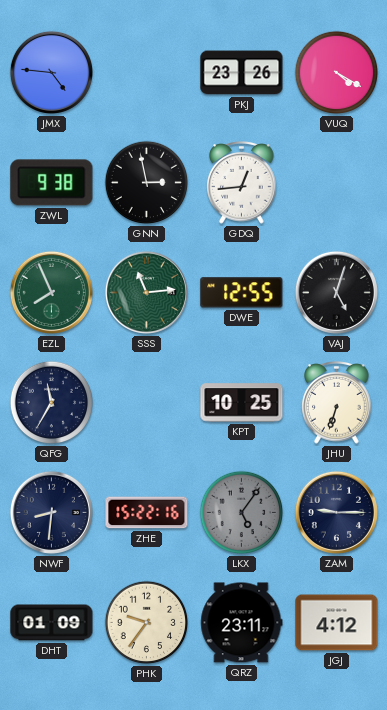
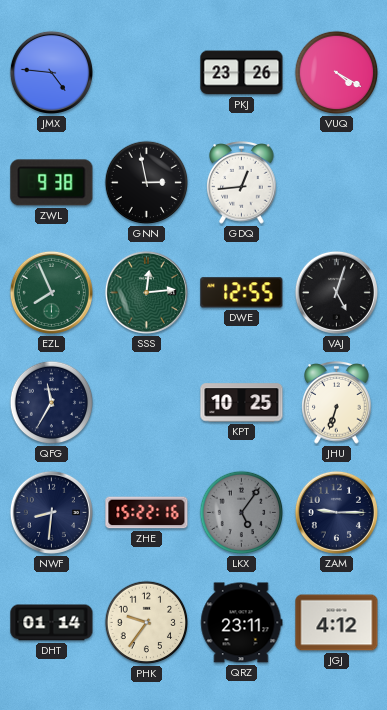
SSS: 11:14 -> 12:14
DHT: 01:09 -> 01:14
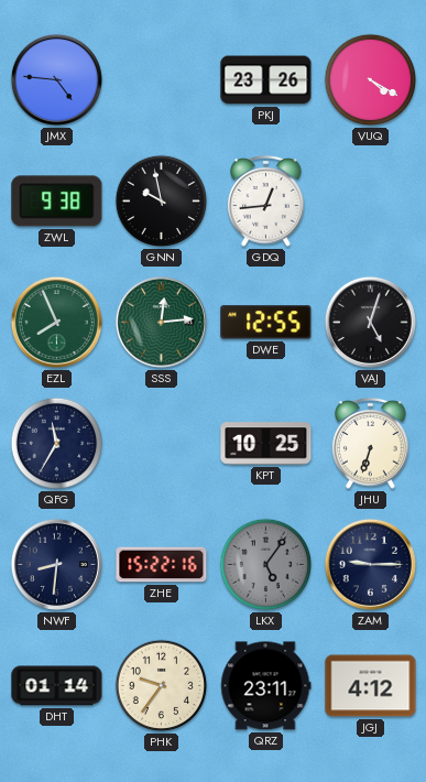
GNN: 2:58 -> 9:58
